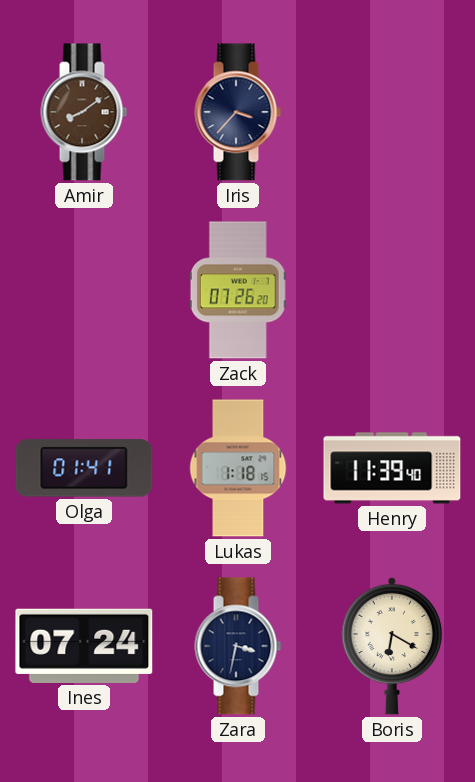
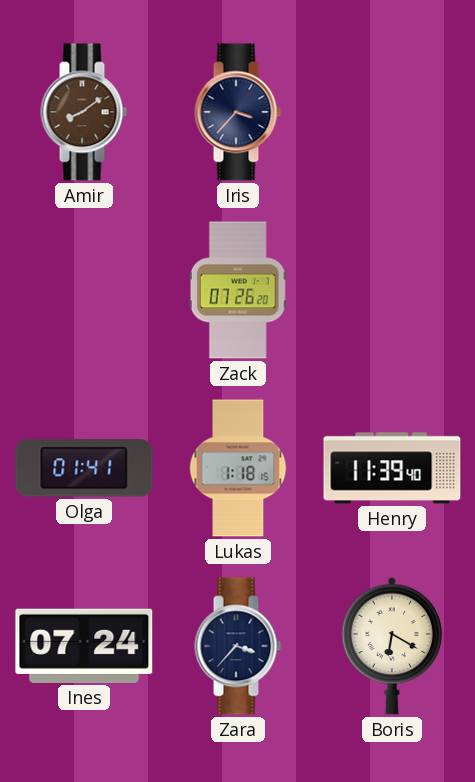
Zara: 3:32 -> 3:37
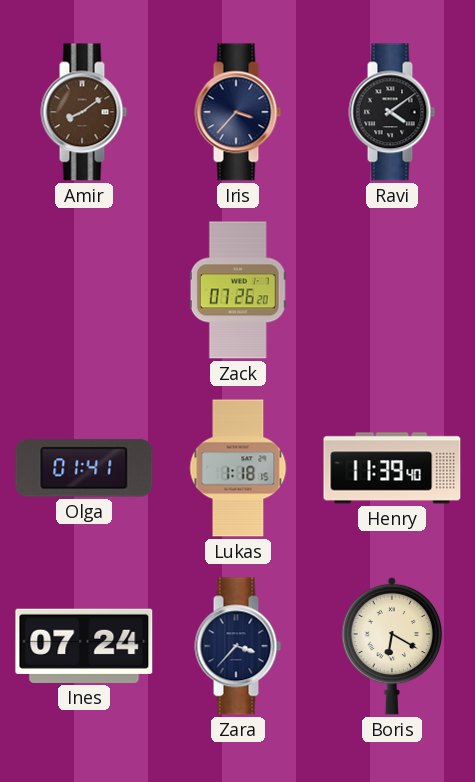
Ravi: none -> 4:09
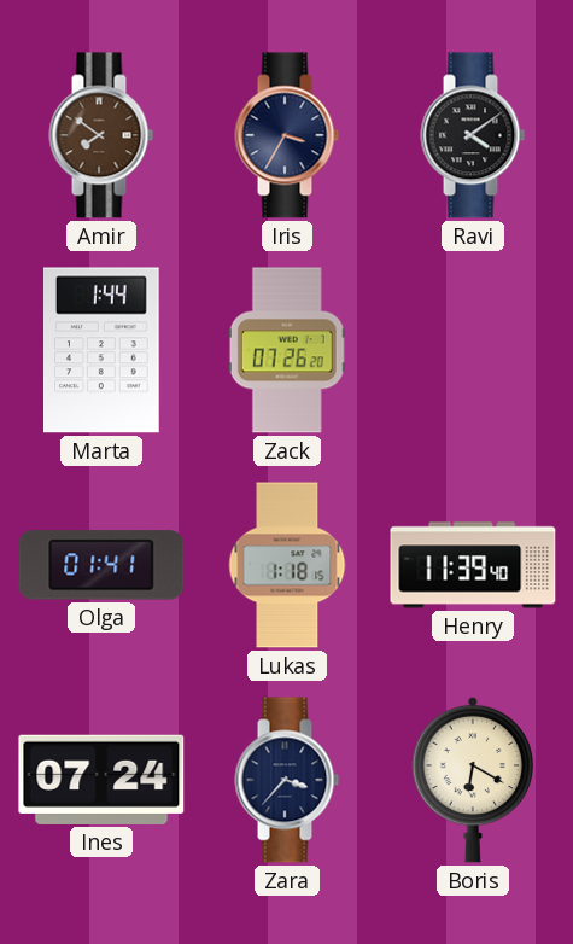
Amir: 8:09 -> 7:51
Iris: 3:37 -> 3:35
Marta: none -> 1:44
